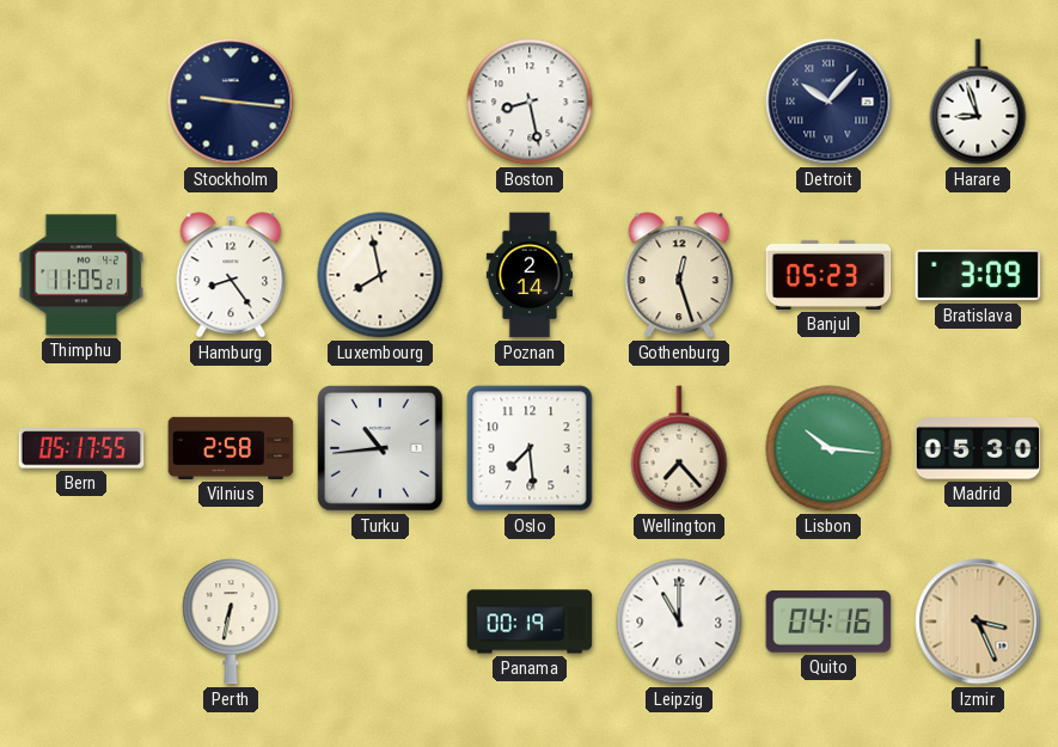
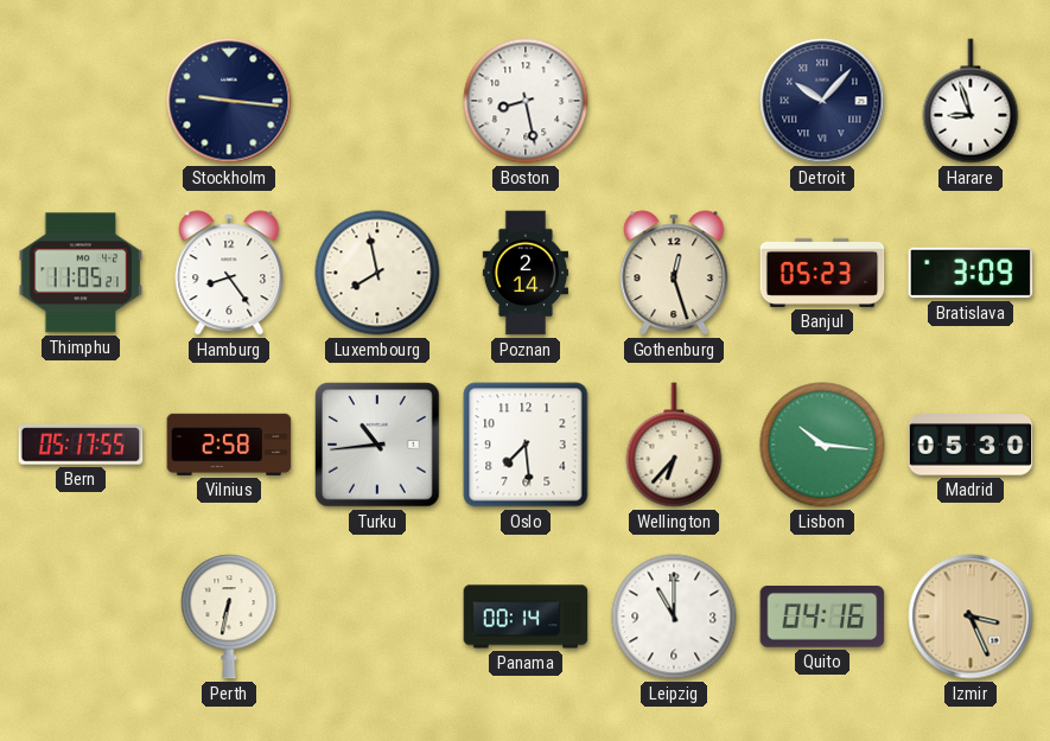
Wellington: 7:23 -> 6:37
Panama: 00:19 -> 00:14
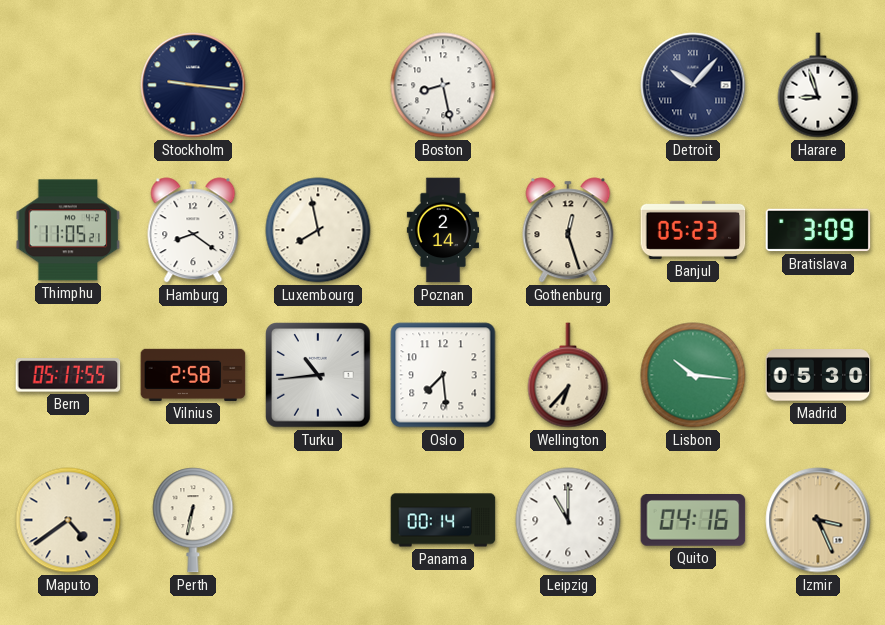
Hamburg: 8:24 -> 8:21
Maputo: none -> 4:39
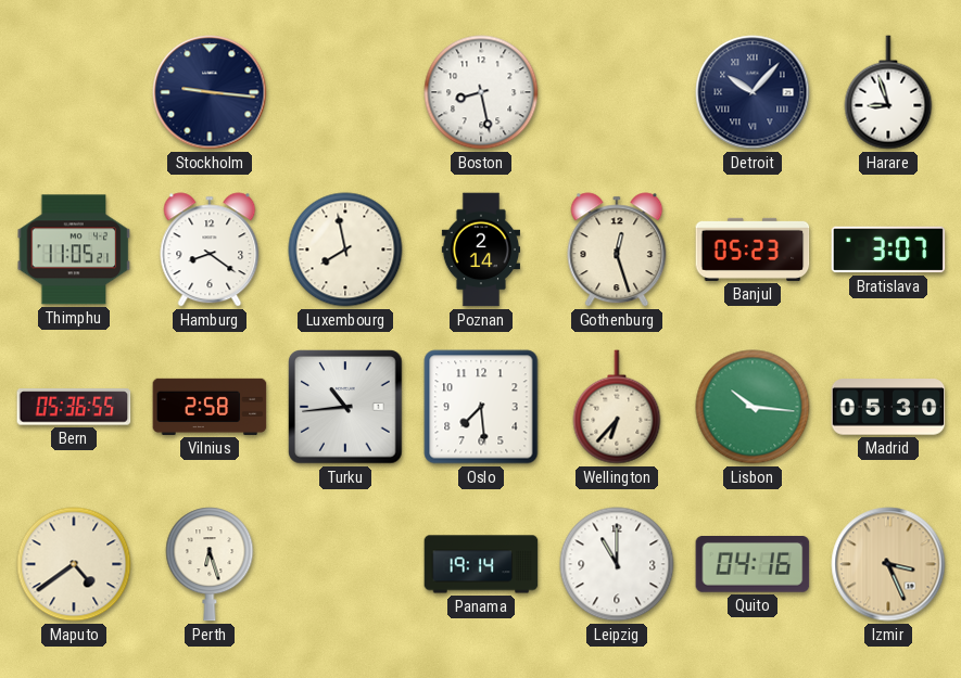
Bratislava: 3:09 -> 3:07
Bern: 05:17 -> 05:36
Perth: 6:32 -> 6:27
Panama: 00:14 -> 19:14
